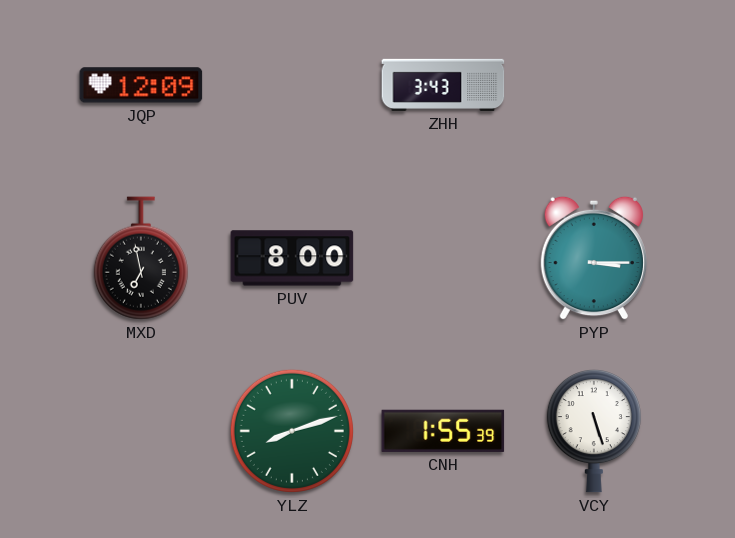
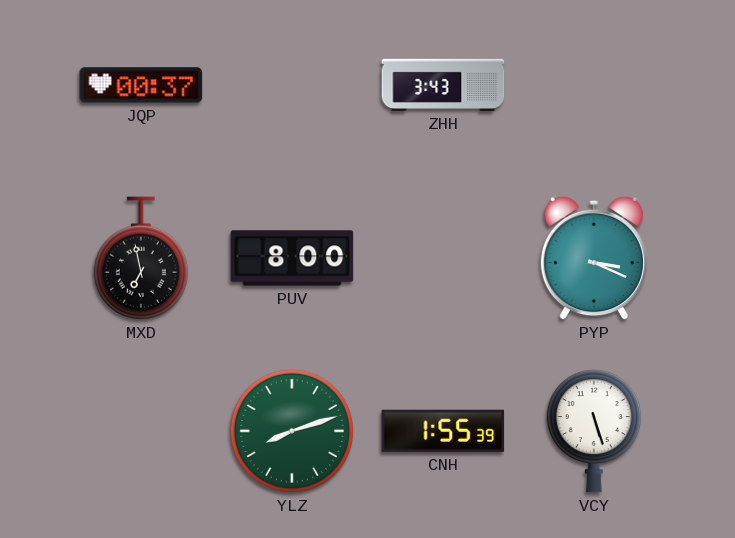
JQP: 12:09 -> 00:37
PYP: 3:15 -> 3:19
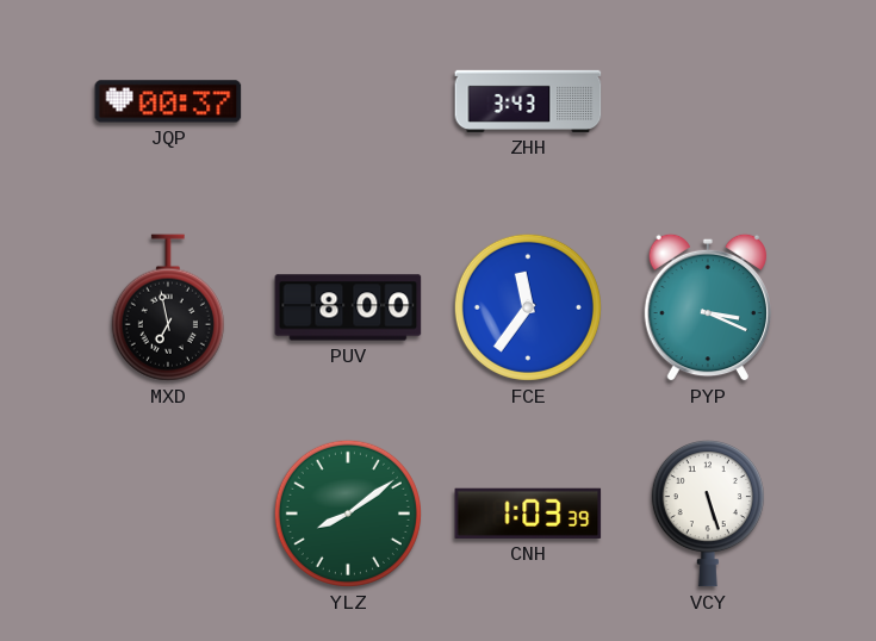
FCE: none -> 11:36
YLZ: 8:12 -> 8:09
CNH: 1:55 -> 1:03
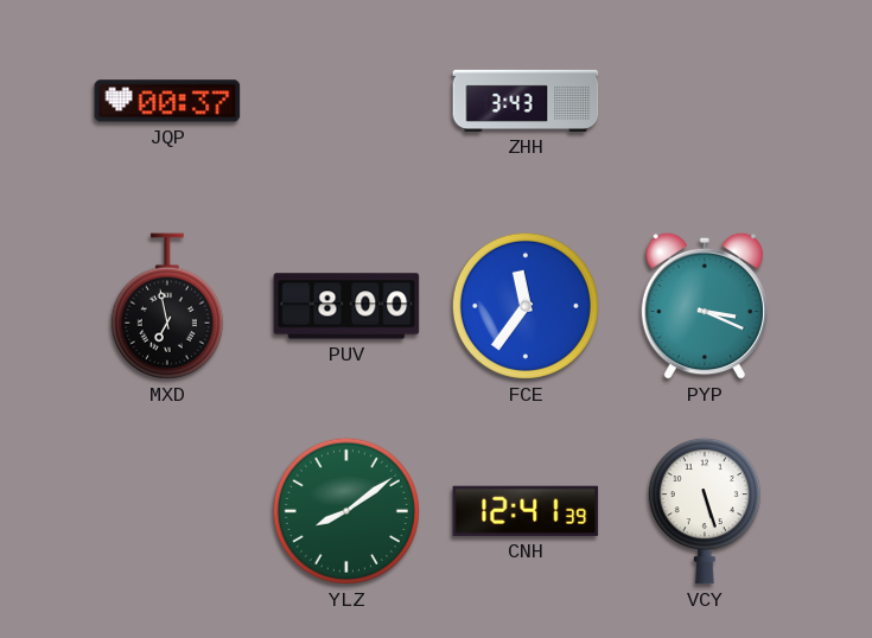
CNH: 1:03 -> 12:41
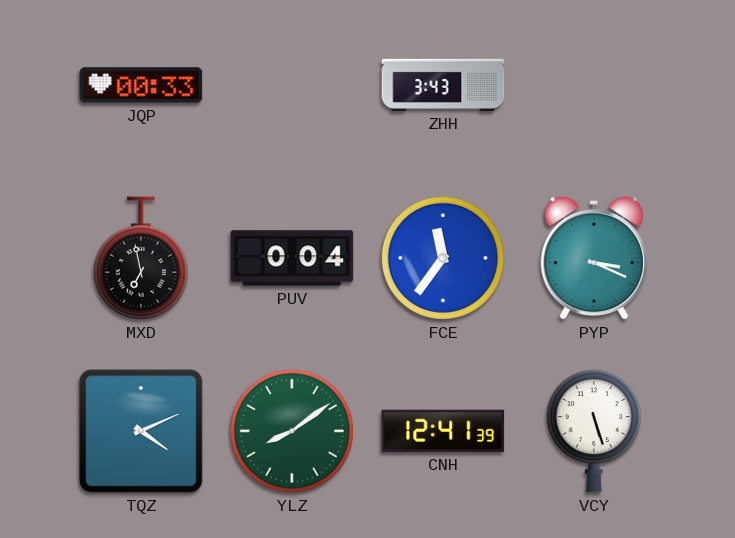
JQP: 00:37 -> 00:33
PUV: 8:00 -> 0:04
TQZ: none -> 4:11
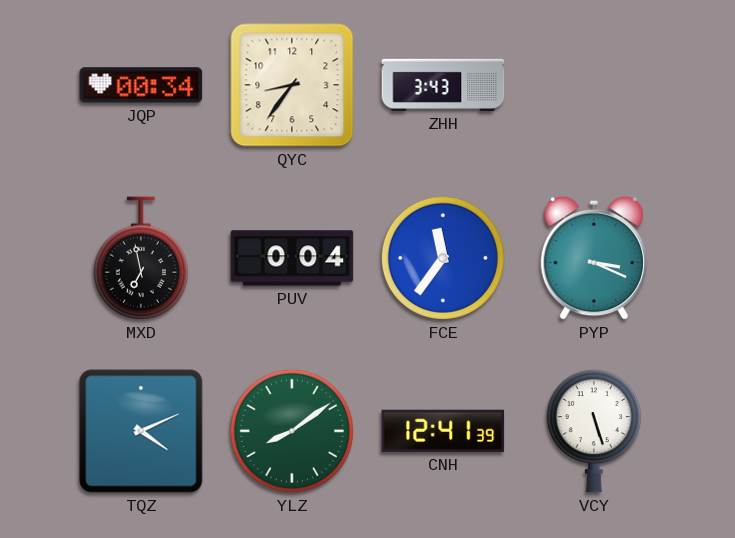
JQP: 00:33 -> 00:34
QYC: none -> 8:36
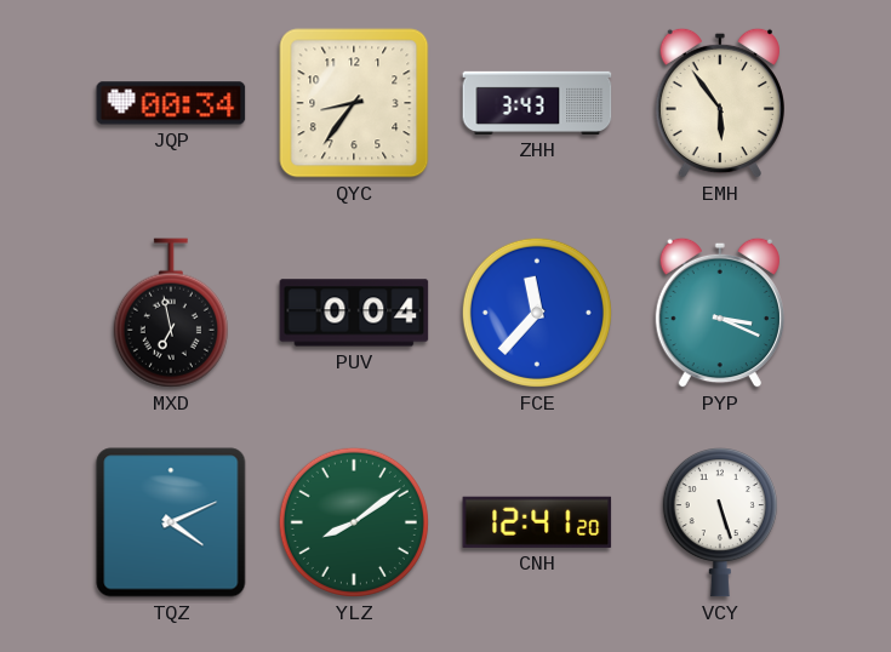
EMH: none -> 5:54
FCE: 11:36 -> 11:37
CNH: 12:41:39 -> 12:41:20
